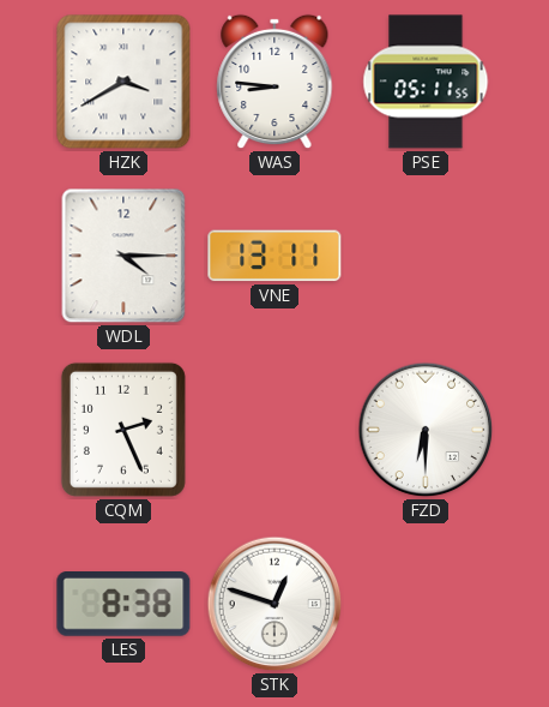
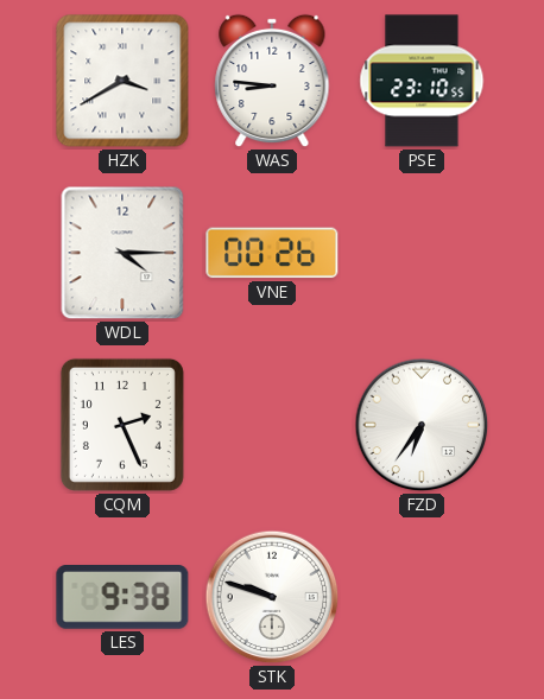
PSE: 05:11 -> 23:10
VNE: 13:11 -> 00:26
FZD: 6:30 -> 6:36
LES: 8:38 -> 9:38
STK: 12:48 -> 9:48
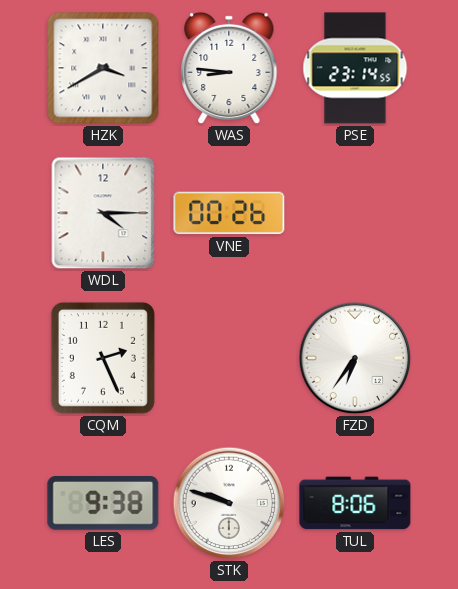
PSE: 23:10 -> 23:14
TUL: none -> 8:06
